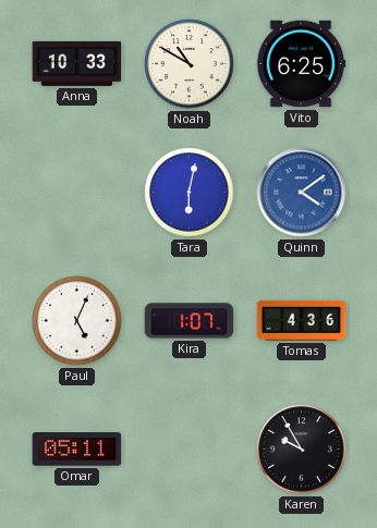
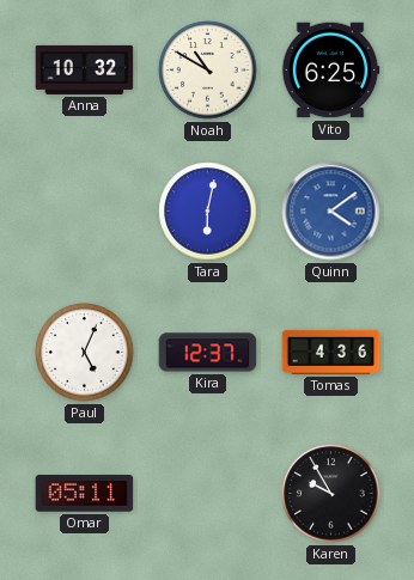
Anna: 10:33 -> 10:32
Kira: 1:07 -> 12:37
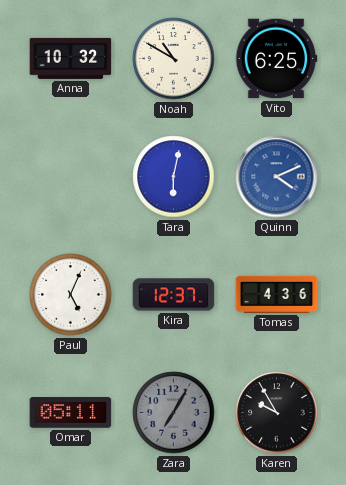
Quinn: 4:09 -> 4:11
Zara: none -> 7:05
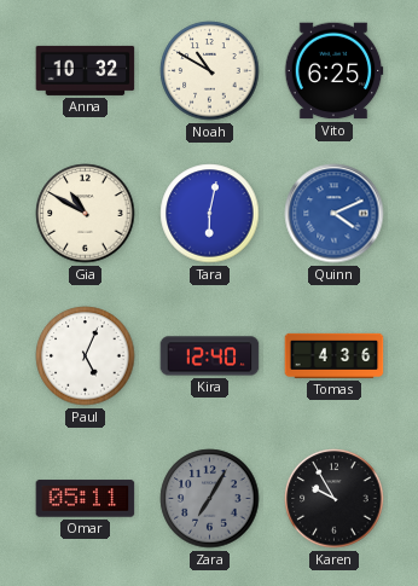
Gia: none -> 10:50
Kira: 12:37 -> 12:40
